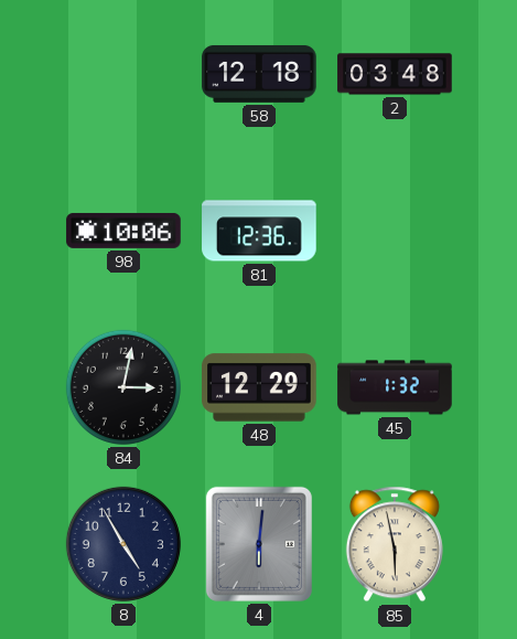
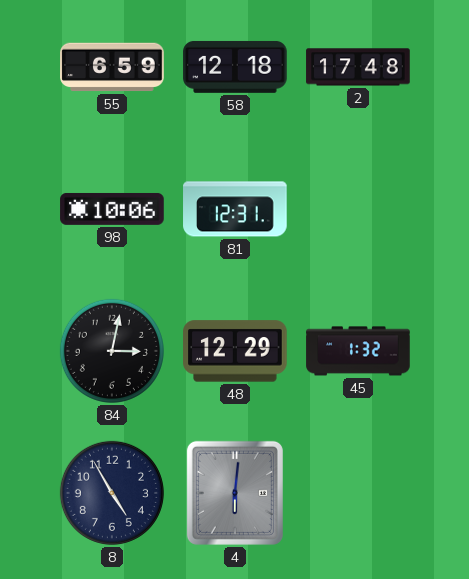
55: none -> 6:59
2: 03:48 -> 17:48
81: 12:36 -> 12:31
85: 5:58 -> none
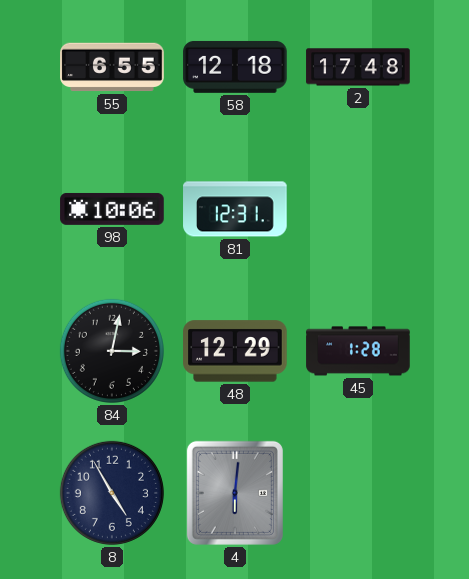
55: 6:59 -> 6:55
45: 1:32 -> 1:28
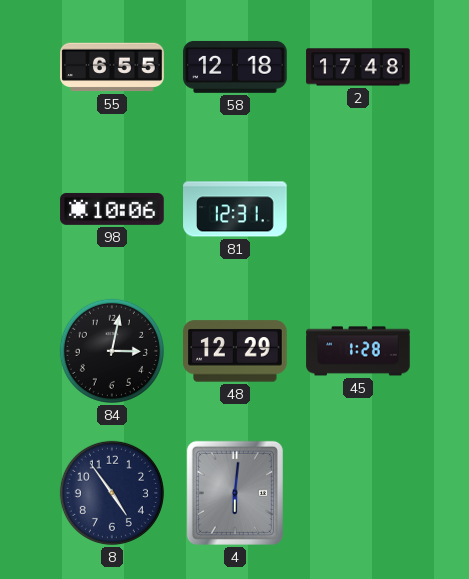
8: 4:55 -> 4:54
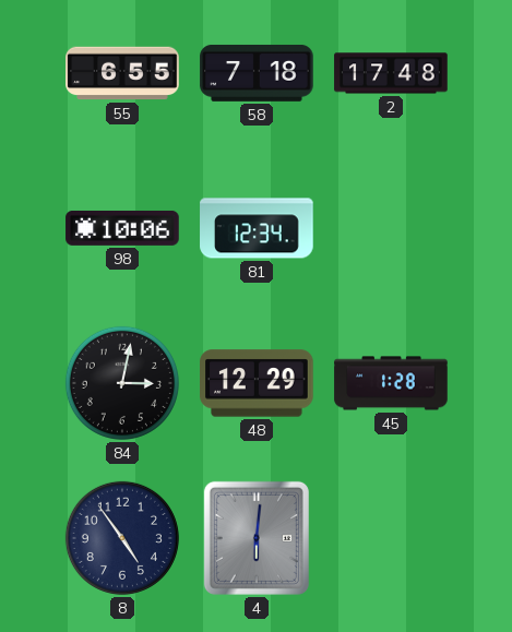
58: 12:18 -> 7:18
81: 12:31 -> 12:34
